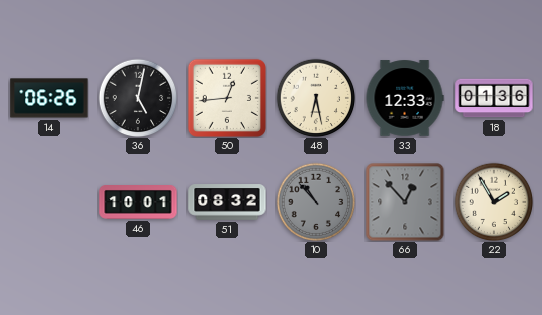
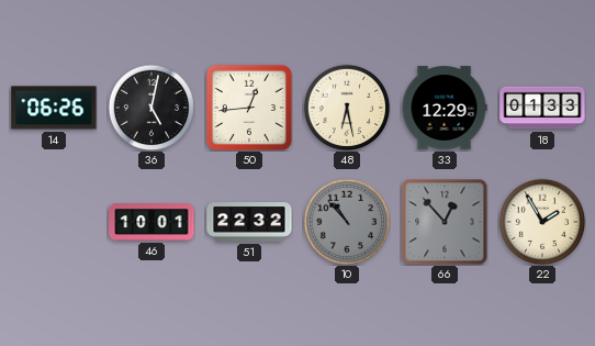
33: 12:33 -> 12:29
18: 01:36 -> 01:33
51: 08:32 -> 22:32
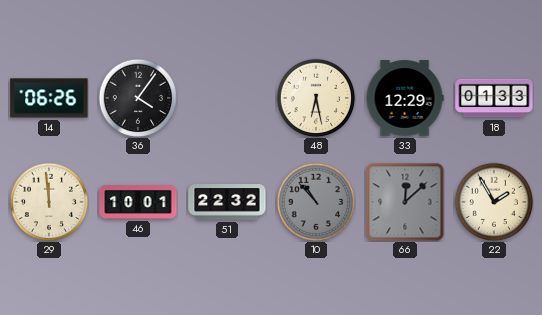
36: 5:02 -> 4:06
50: 12:44 -> none
29: none -> 11:59
66: 12:53 -> 12:08
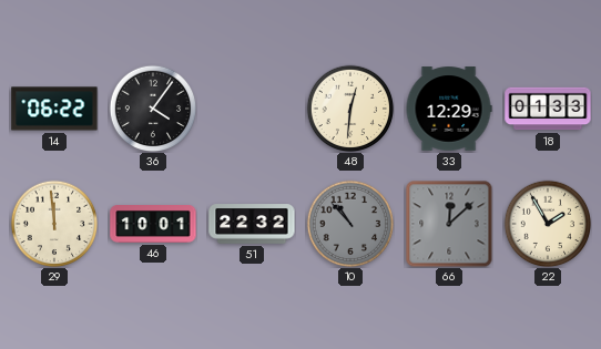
14: 06:26 -> 06:22
48: 6:28 -> 12:31
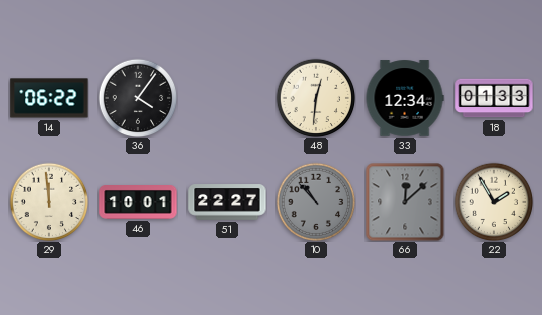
33: 12:29 -> 12:34
51: 22:32 -> 22:27
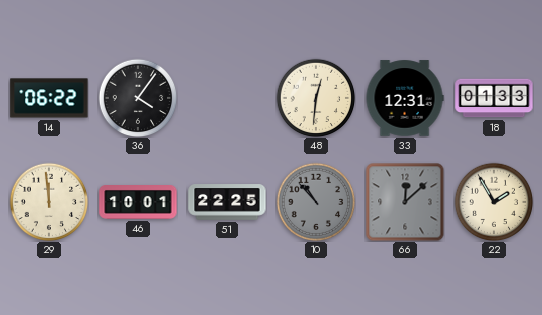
33: 12:34 -> 12:31
51: 22:27 -> 22:25
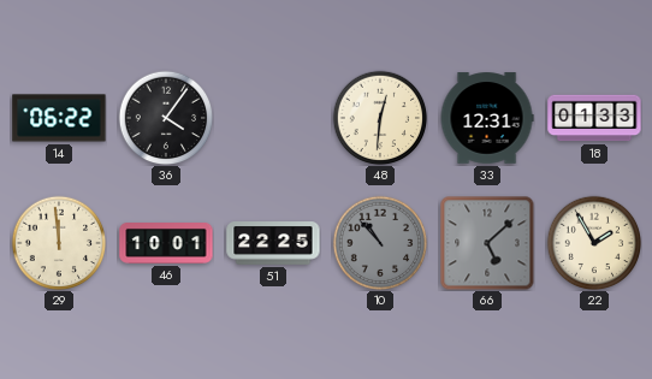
66: 12:08 -> 5:08
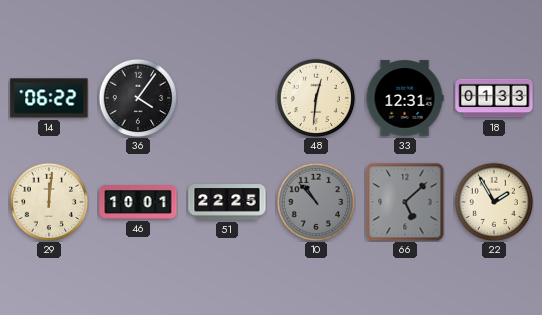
29: 11:59 -> 12:01
